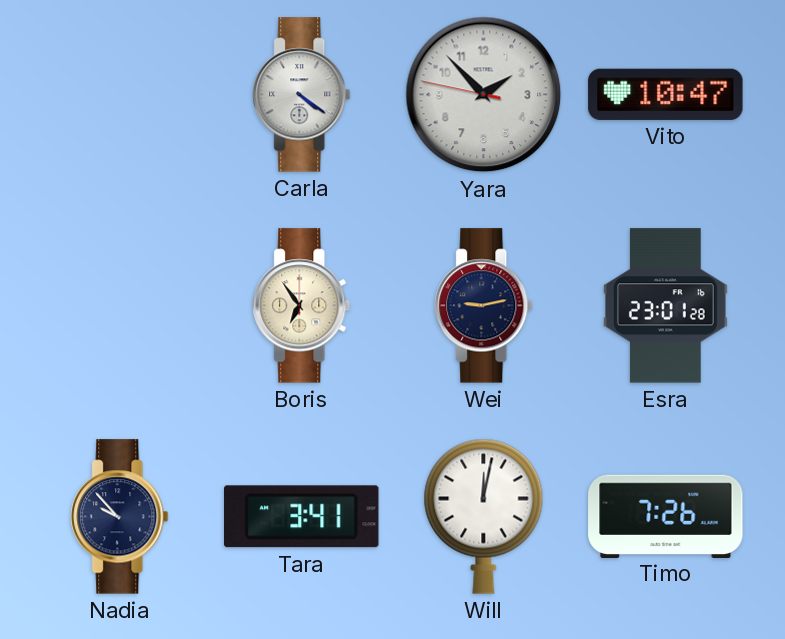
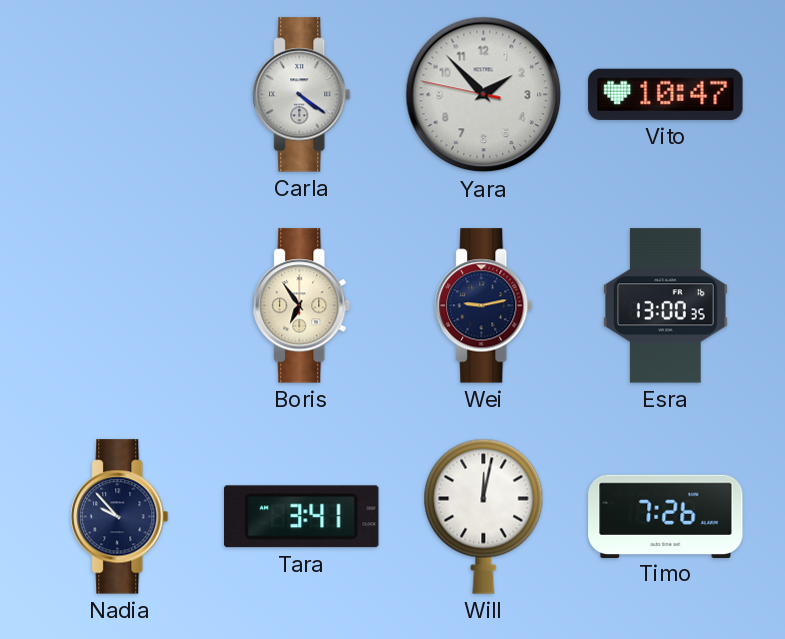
Esra: 23:01 -> 13:00
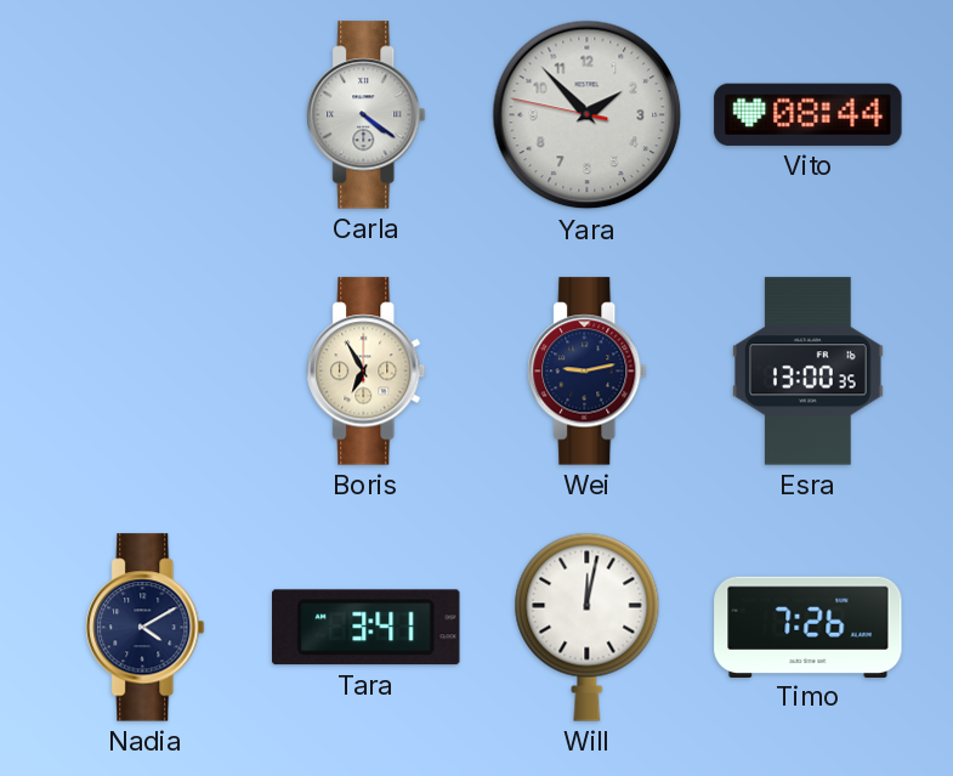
Vito: 10:47 -> 08:44
Boris: 6:54 -> 6:55
Nadia: 9:53 -> 4:10
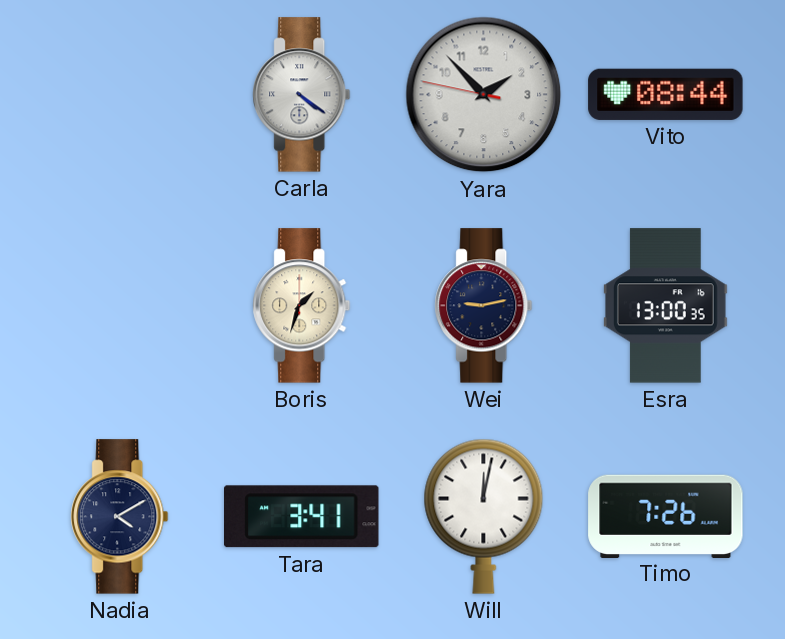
Boris: 6:55 -> 1:33
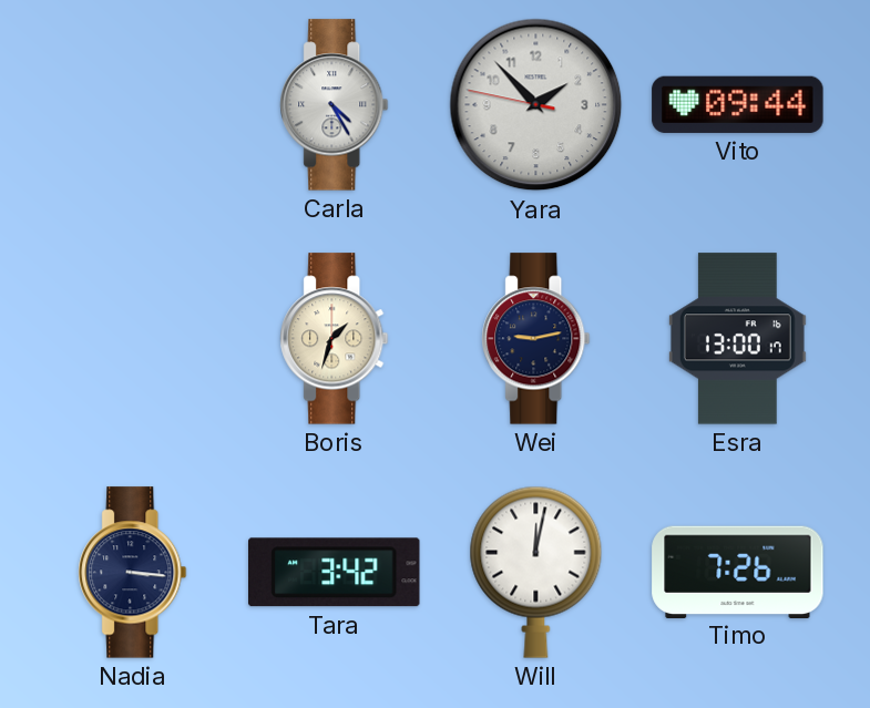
Carla: 4:21 -> 4:25
Vito: 08:44 -> 09:44
Esra: 13:00:35 -> 13:00:17
Nadia: 4:10 -> 3:16
Tara: 3:41 -> 3:42
